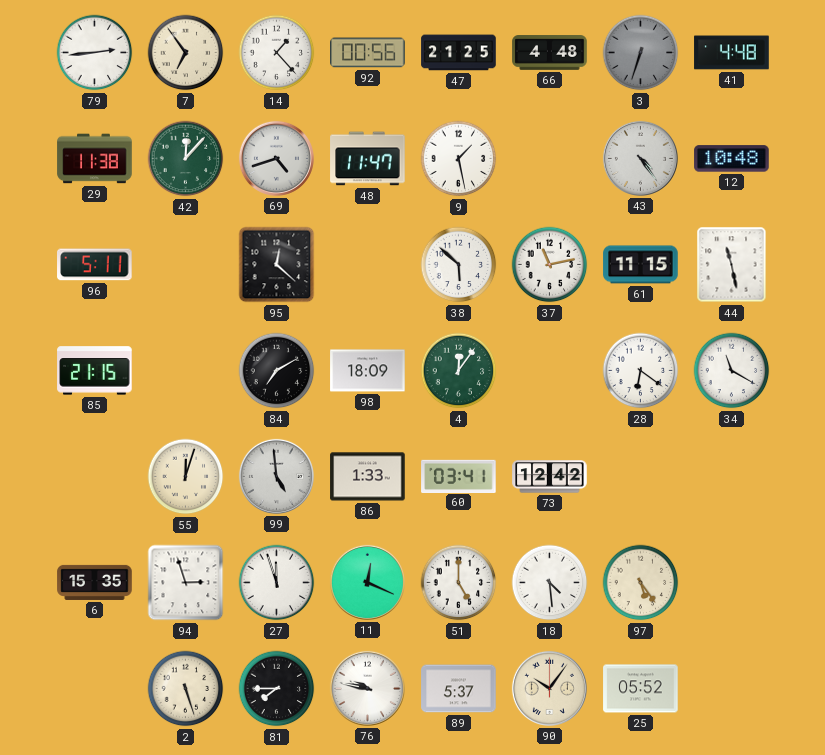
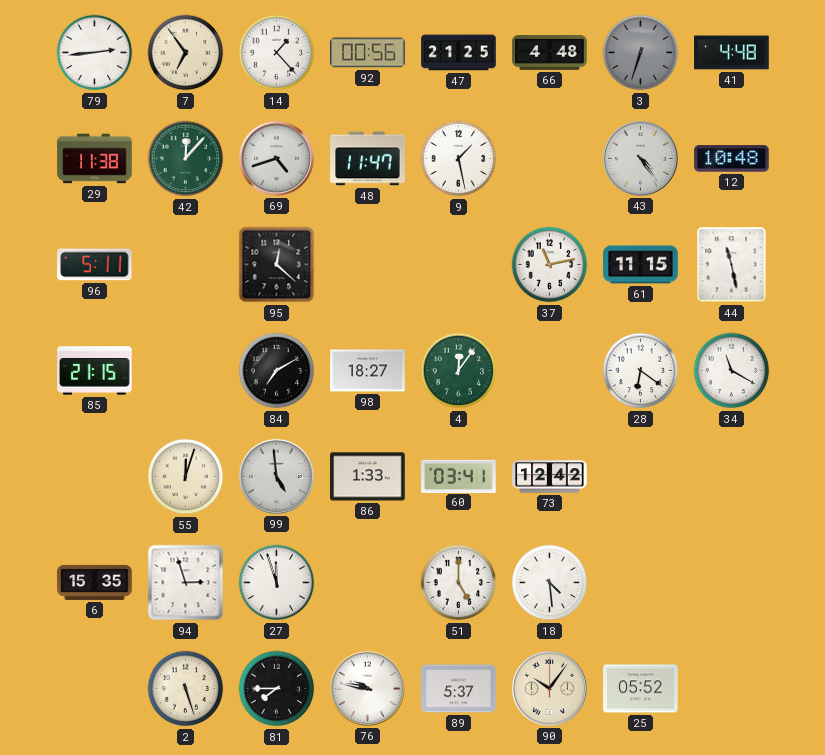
38: 5:52 -> none
98: 18:09 -> 18:27
11: 12:19 -> none
97: 5:24 -> none
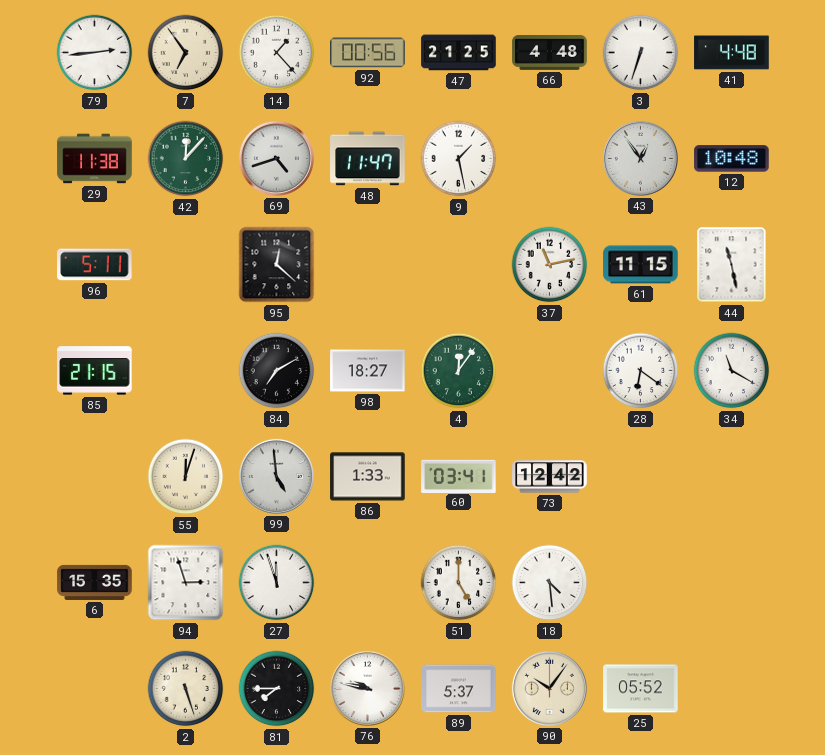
3 dial: grey -> white
43: 4:24 -> 12:54
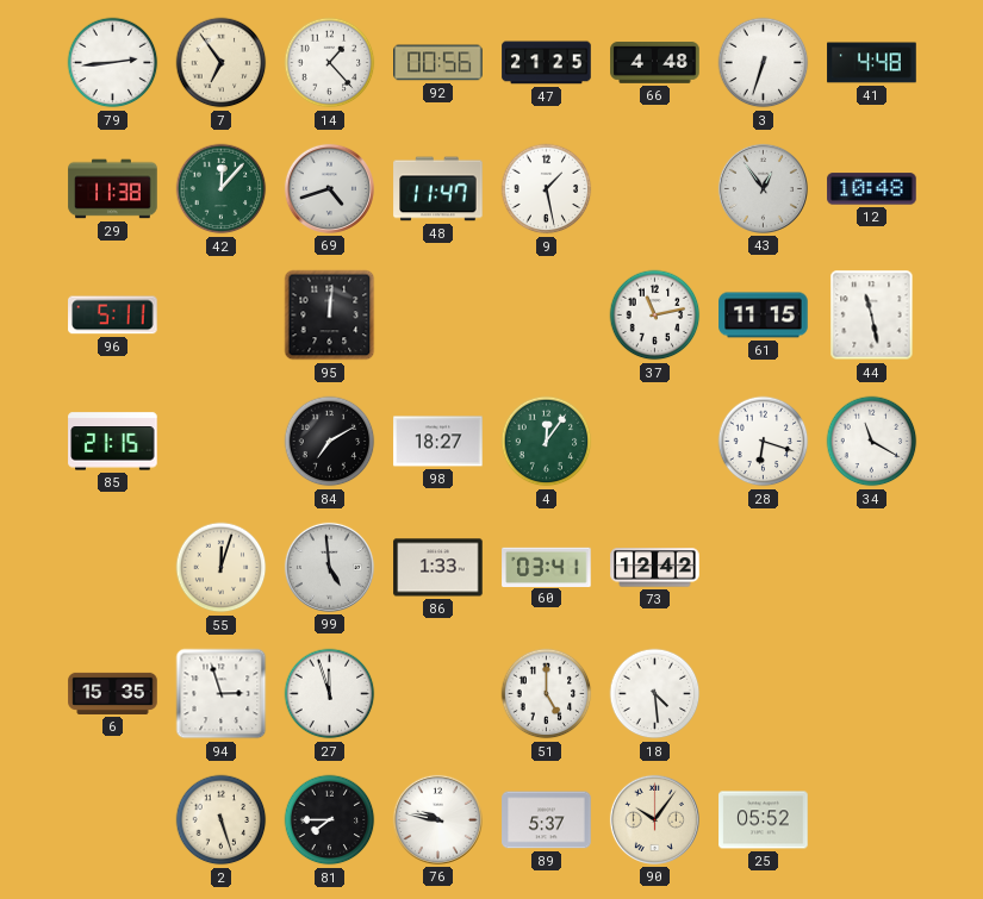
95: 12:22 -> 12:01
28: 6:21 -> 6:18
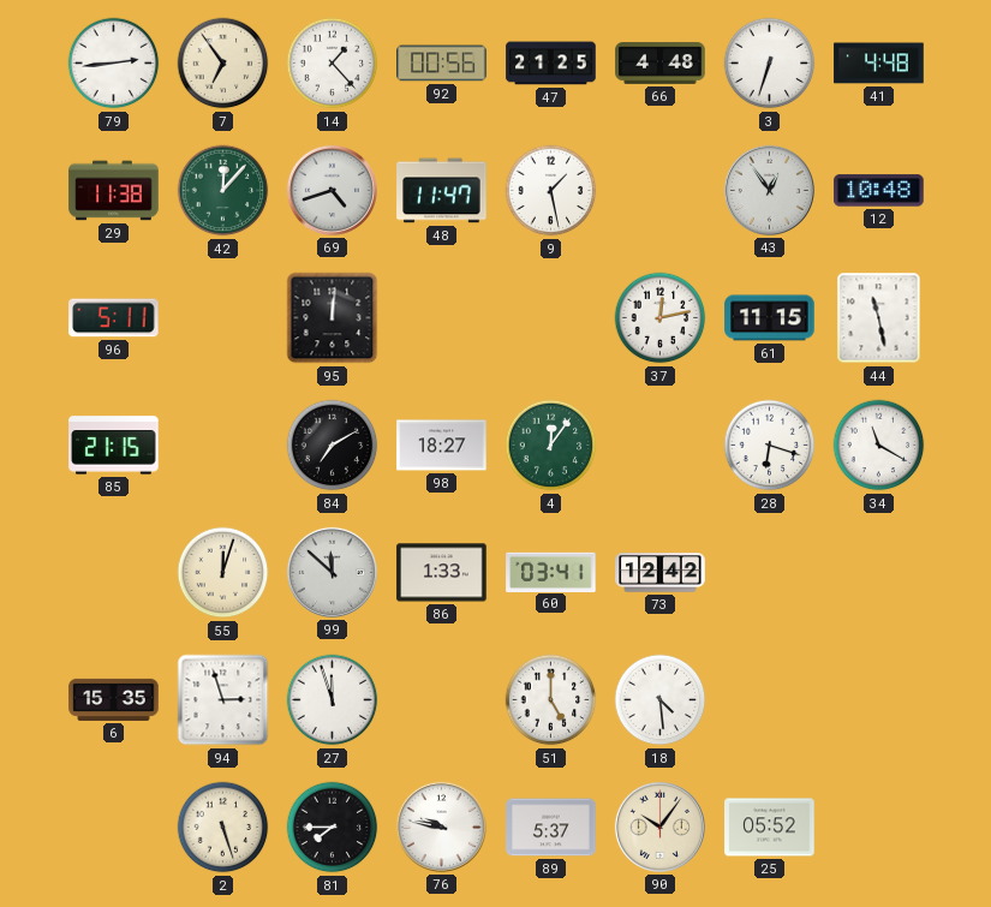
37: 11:13 -> 12:13
99: 4:59 -> 11:52
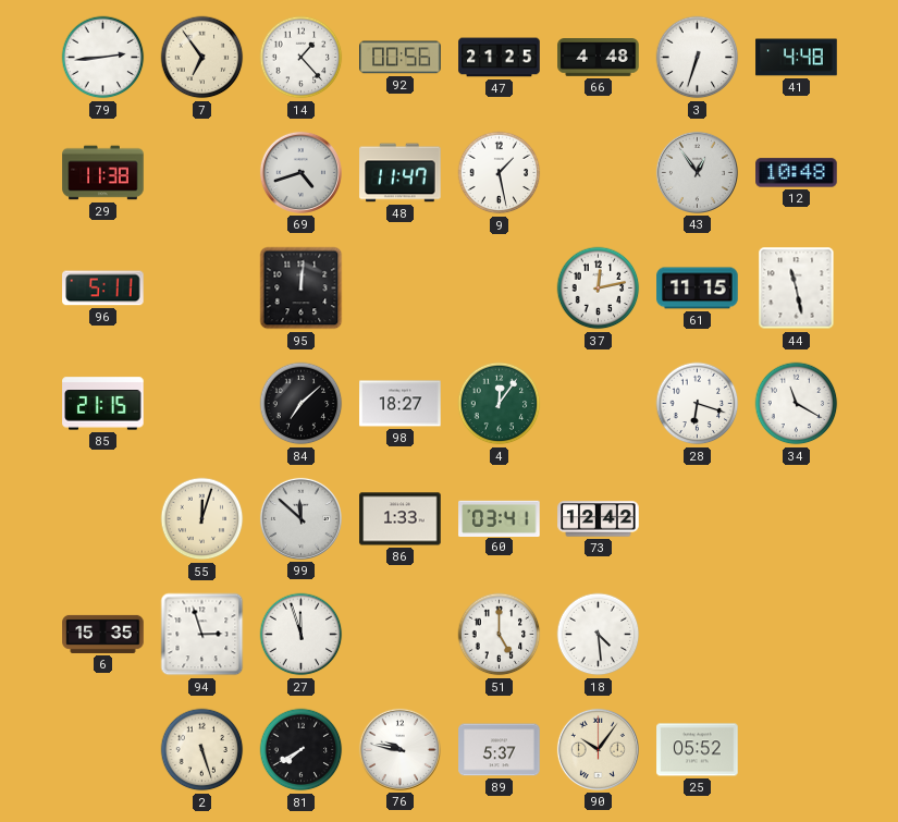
42: 12:07 -> none
84: 7:10 -> 7:08
81: 7:45 -> 7:40
